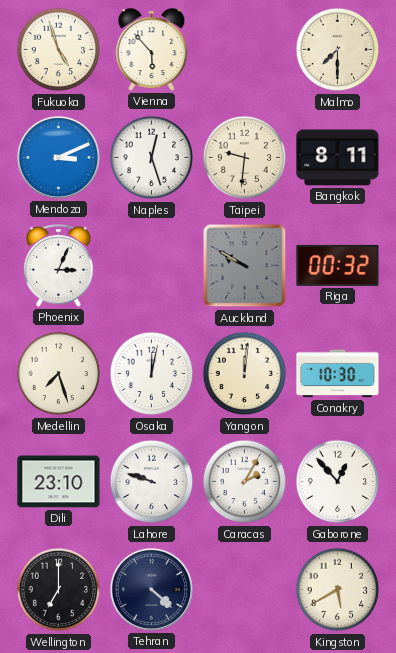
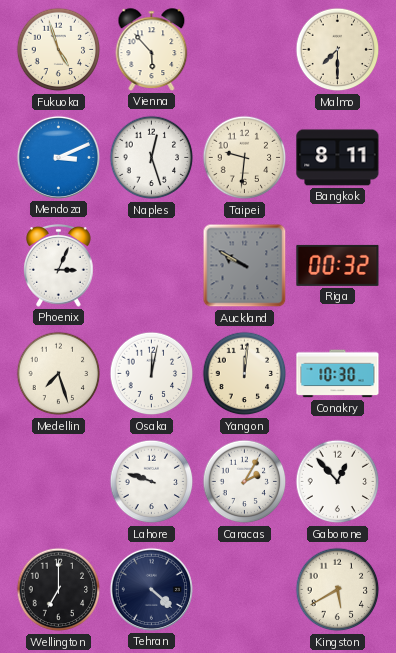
Dili: 23:10 -> none
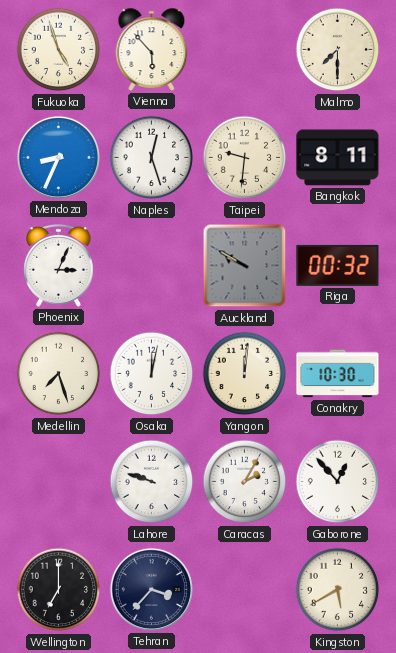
Mendoza: 3:11 -> 8:34
Tehran: 4:22 -> 3:37
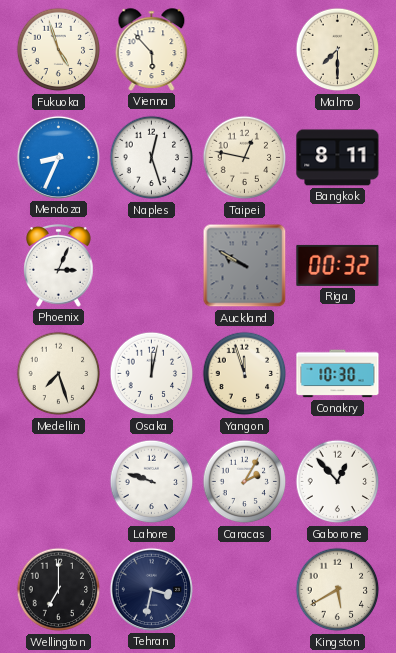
Taipei: 9:31 -> 12:47
Yangon: 12:01 -> 11:57
Tehran: 3:37 -> 3:32
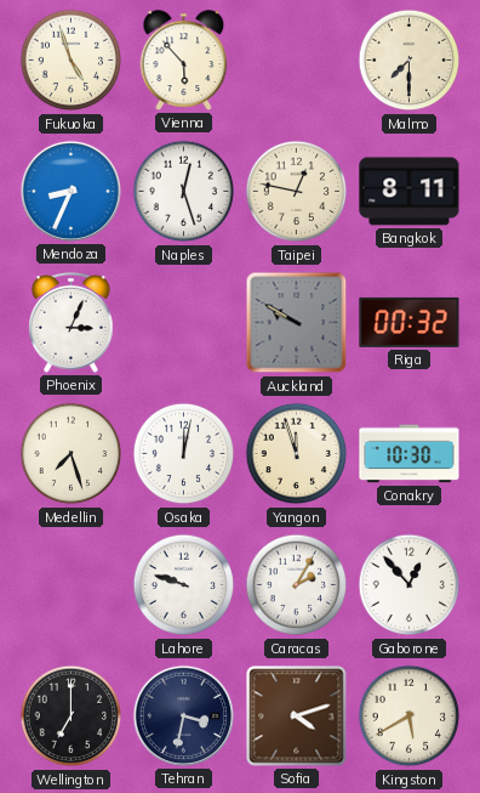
Sofia: none -> 4:12
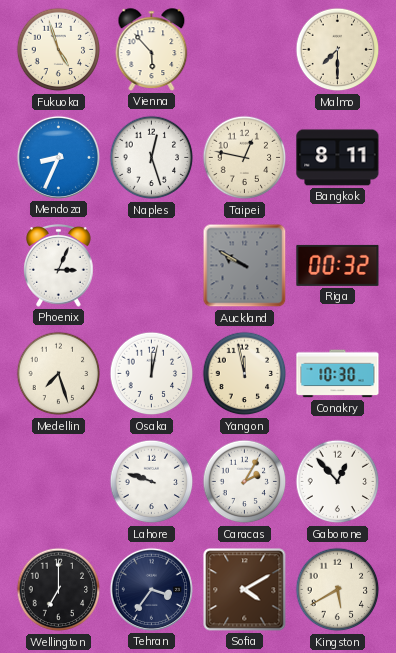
Yangon: 11:57 -> 11:58
Tehran: 3:32 -> 3:36
Sofia: 4:12 -> 4:10
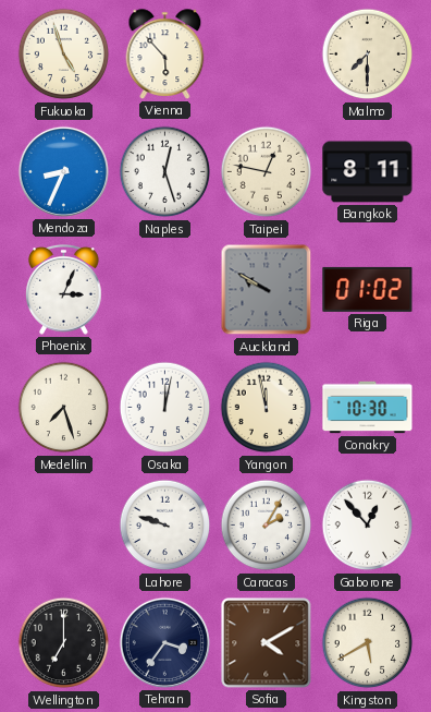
Riga: 00:32 -> 01:02
